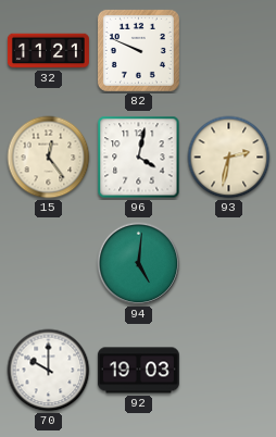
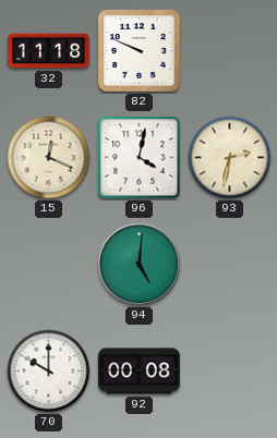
32: 11:21 -> 11:18
15: 12:24 -> 12:19
92: 19:03 -> 00:08
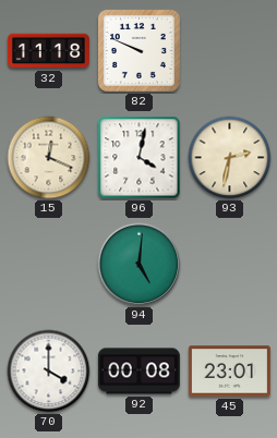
70: 10:00 -> 4:00
45: none -> 23:01
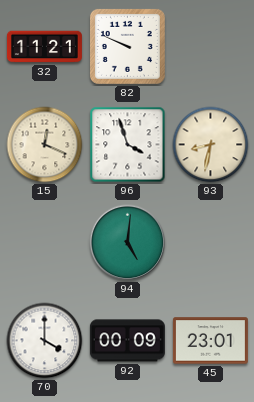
32: 11:18 -> 11:21
96: 4:02 -> 3:57
93: 2:32 -> 8:32
92: 00:08 -> 00:09
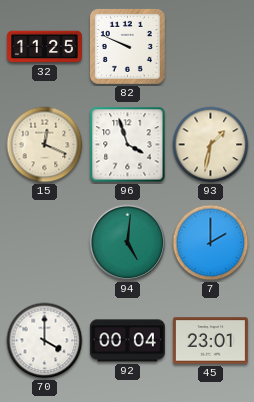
32: 11:21 -> 11:25
93: 8:32 -> 1:32
7: none -> 2:00
92: 00:09 -> 00:04
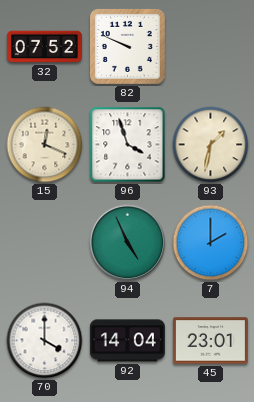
32: 11:25 -> 07:52
94: 5:01 -> 4:56
92: 00:04 -> 14:04
